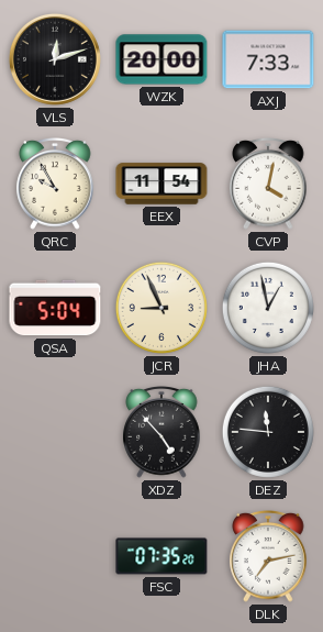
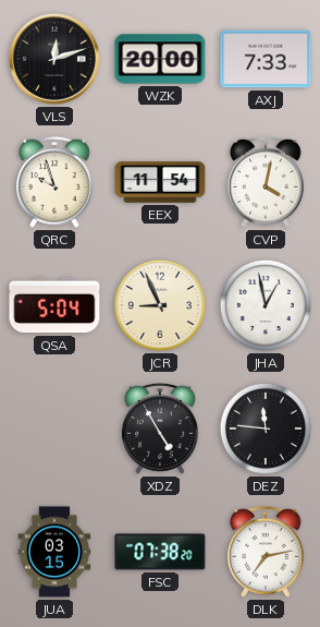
QRC: 9:55 -> 9:57
XDZ: 4:53 -> 4:55
JUA: none -> 03:15
FSC: 07:35 -> 07:38
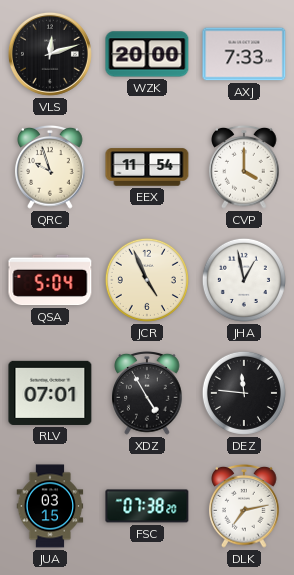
CVP: 4:02 -> 4:00
JCR: 8:56 -> 4:56
RLV: none -> 07:01
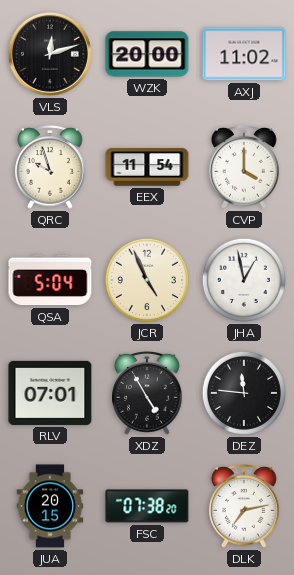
AXJ: 7:33 -> 11:02
JUA: 03:15 -> 20:15
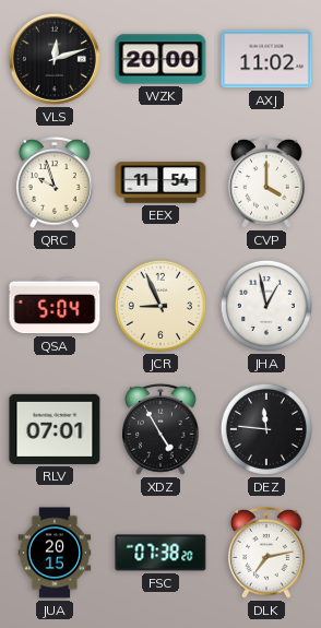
JCR: 4:56 -> 8:56
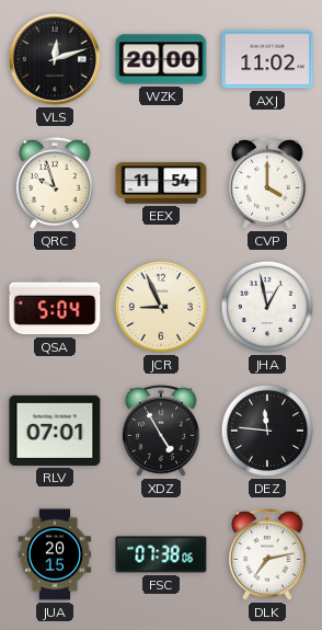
FSC: 07:38:20 -> 07:38:06
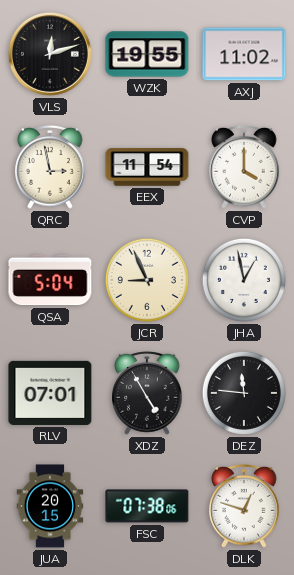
WZK: 20:00 -> 19:55
QRC: 9:57 -> 2:58
DLK: 7:13 -> 12:48
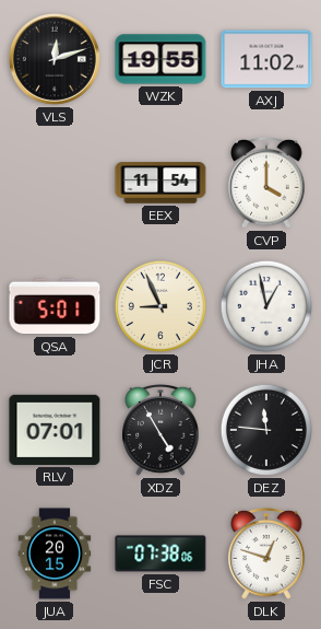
QRC: 2:58 -> none
QSA: 5:04 -> 5:01
